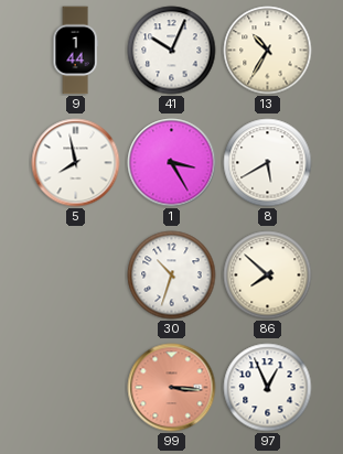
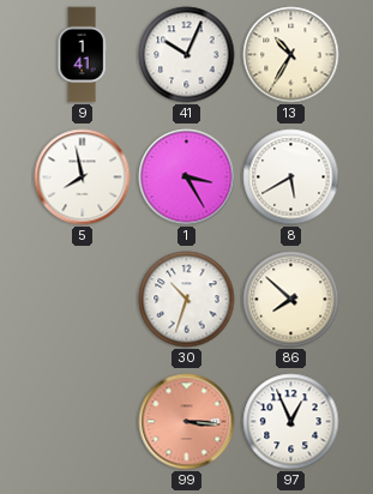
9: 1:44 -> 1:41
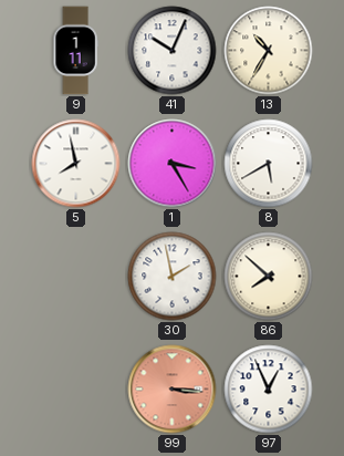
9: 1:41 -> 1:11
30: 10:33 -> 1:58
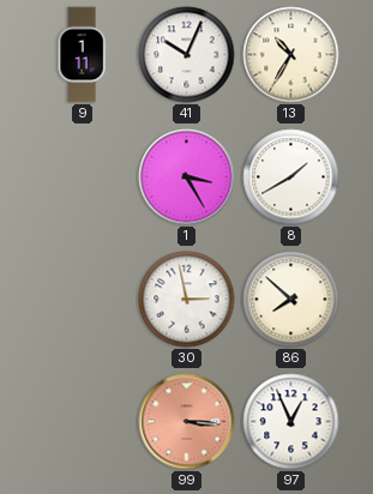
5: 7:58 -> none
8: 5:40 -> 1:40
30: 1:58 -> 2:58
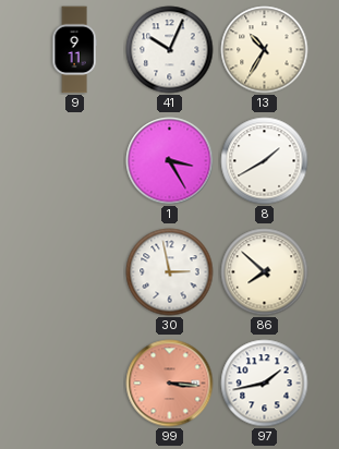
9: 1:11 -> 9:11
97: 12:56 -> 1:43
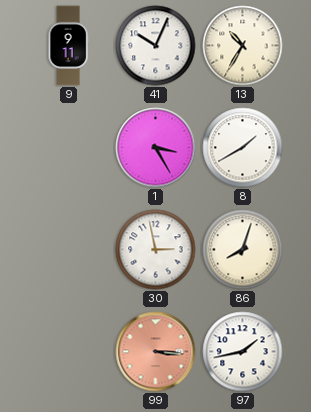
86: 7:52 -> 8:03
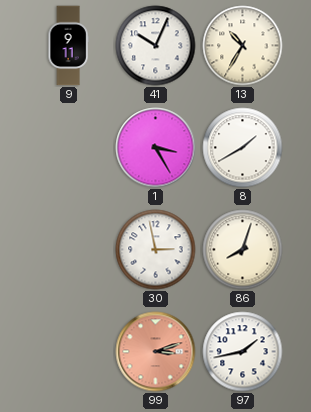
99: 3:16 -> 3:12
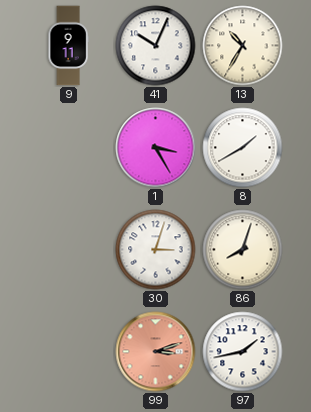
30: 2:58 -> 3:03
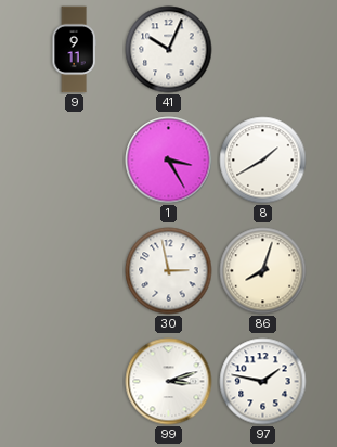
13: 10:35 -> none
30: 3:03 -> 2:58
99 dial: salmon -> white
97: 1:43 -> 1:47
